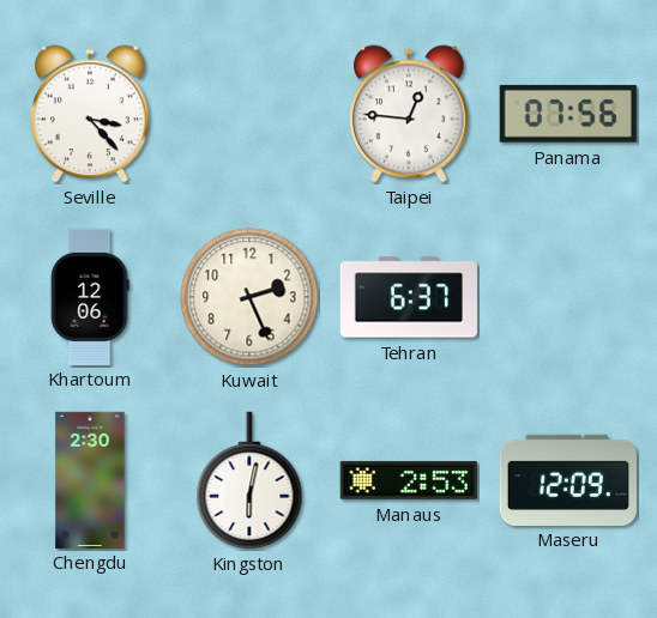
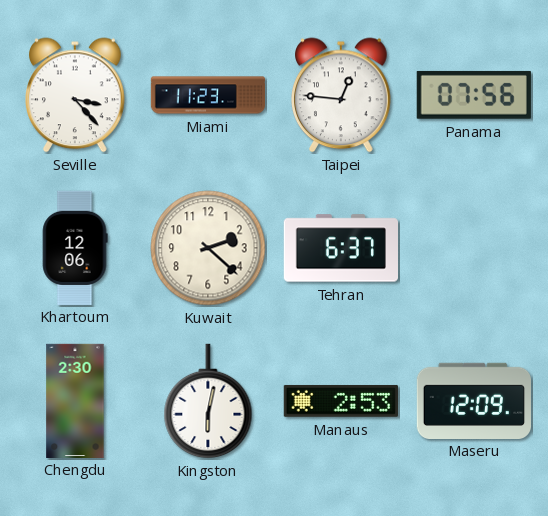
Miami: none -> 11:23
Kuwait: 2:26 -> 2:22
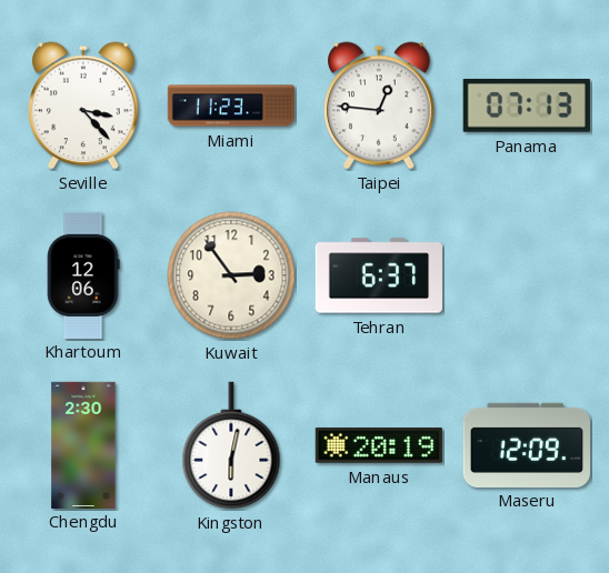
Panama: 07:56 -> 07:13
Kuwait: 2:22 -> 2:54
Manaus: 2:53 -> 20:19
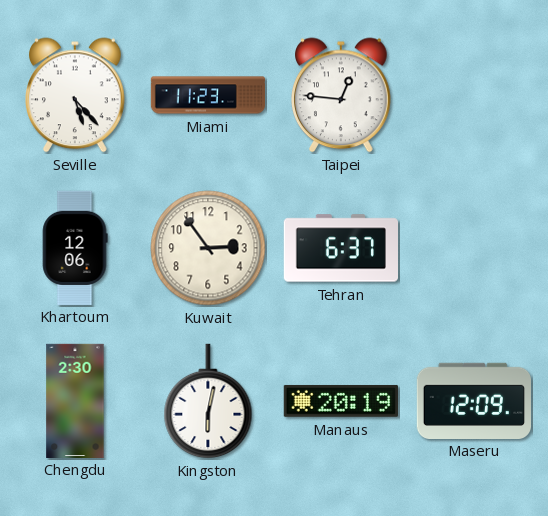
Seville: 3:23 -> 5:23
Panama: 07:13 -> none
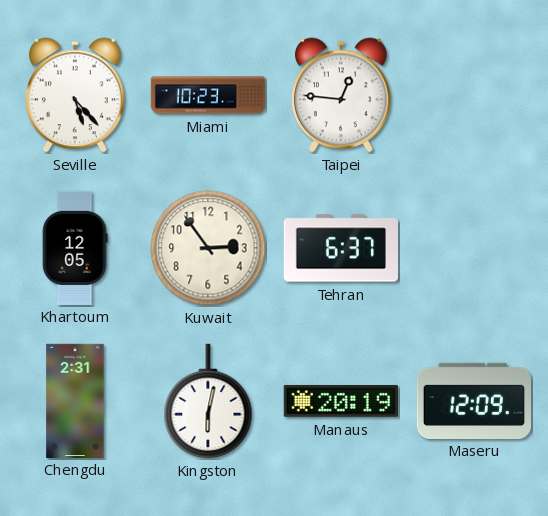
Miami: 11:23 -> 10:23
Khartoum: 12:06 -> 12:05
Chengdu: 2:30 -> 2:31
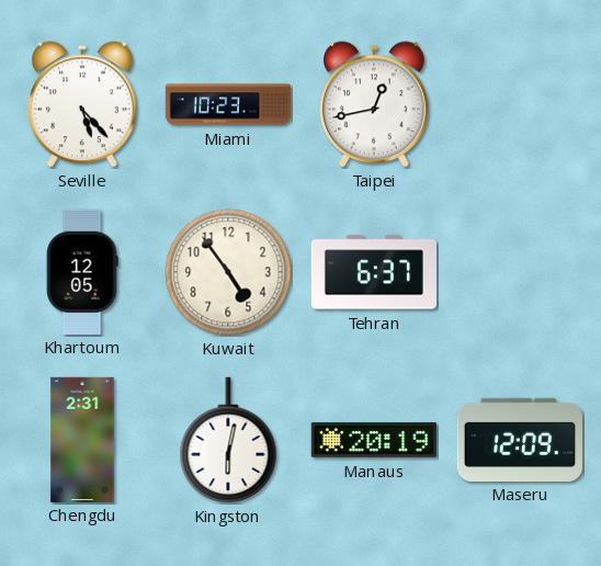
Taipei: 12:46 -> 12:43
Kuwait: 2:54 -> 4:54
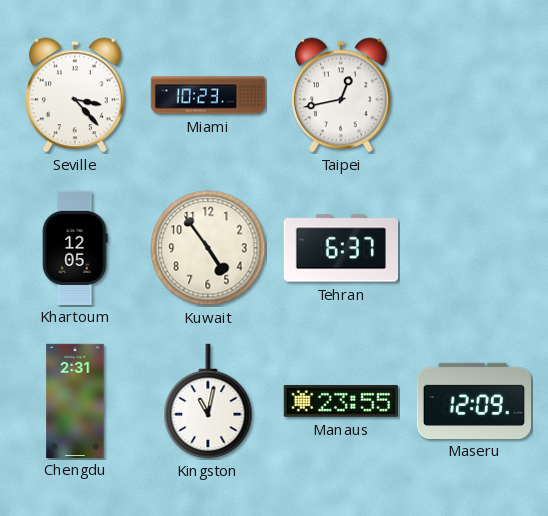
Seville: 5:23 -> 3:23
Kingston: 6:02 -> 11:02
Manaus: 20:19 -> 23:55
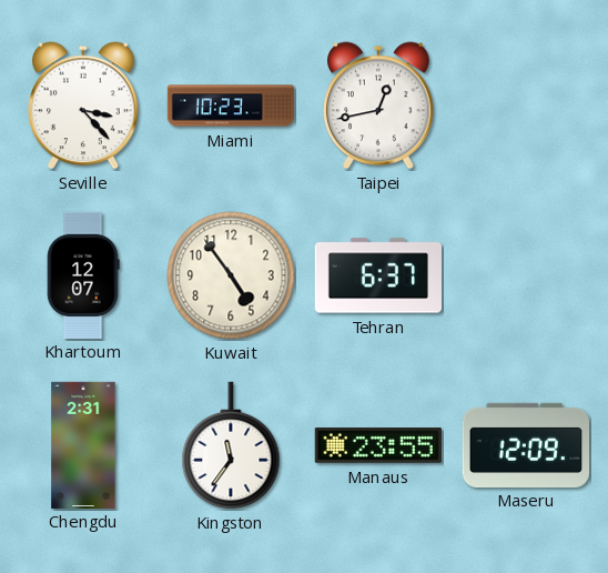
Khartoum: 12:05 -> 12:07
Kingston: 11:02 -> 11:36
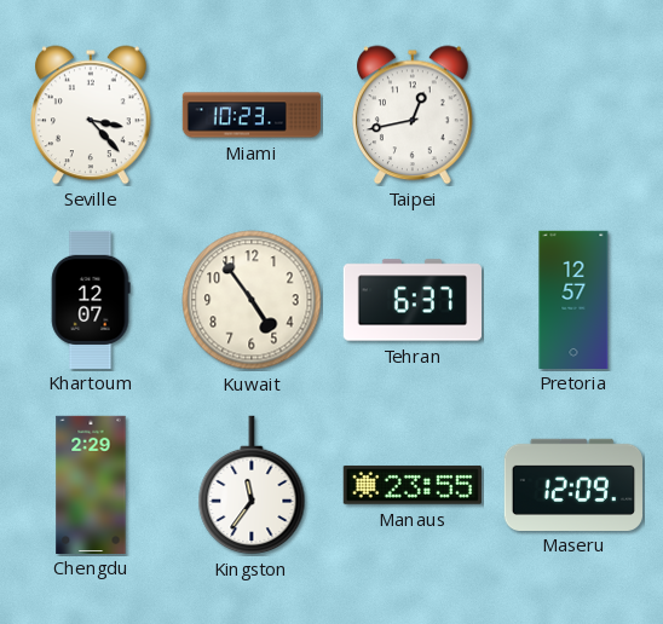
Pretoria: none -> 12:57
Chengdu: 2:31 -> 2:29
